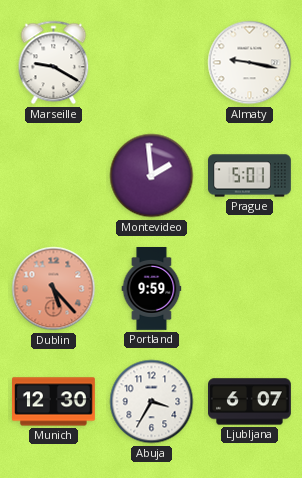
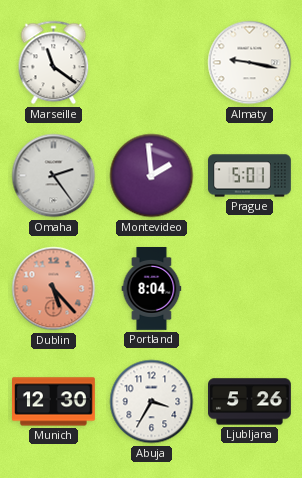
Marseille: 9:20 -> 11:21
Omaha: none -> 2:24
Portland: 9:59 -> 8:04
Ljubljana: 6:07 -> 5:26
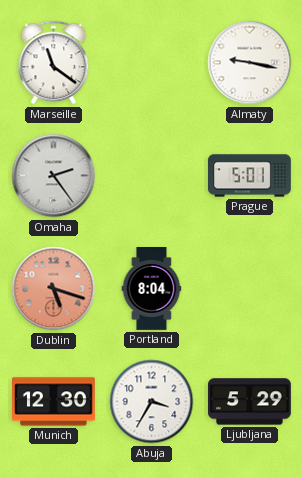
Montevideo: 1:59 -> none
Dublin: 5:23 -> 5:18
Ljubljana: 5:26 -> 5:29
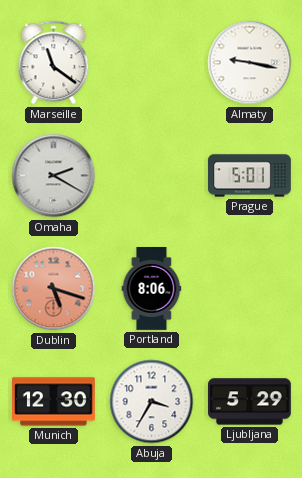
Omaha: 2:24 -> 2:20
Portland: 8:04 -> 8:06
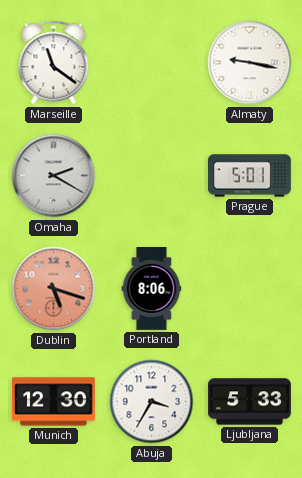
Ljubljana: 5:29 -> 5:33
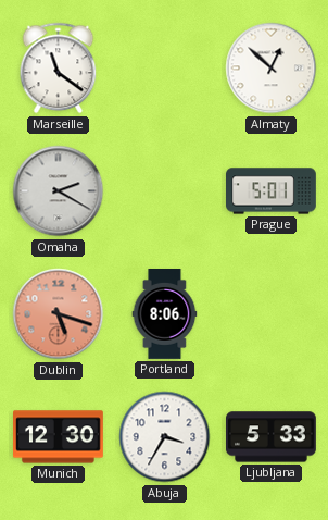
Almaty: 9:17 -> 12:52
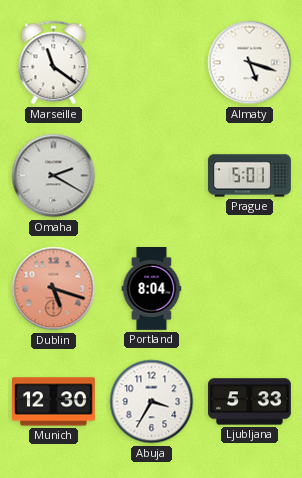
Almaty: 12:52 -> 5:18
Portland: 8:06 -> 8:04
